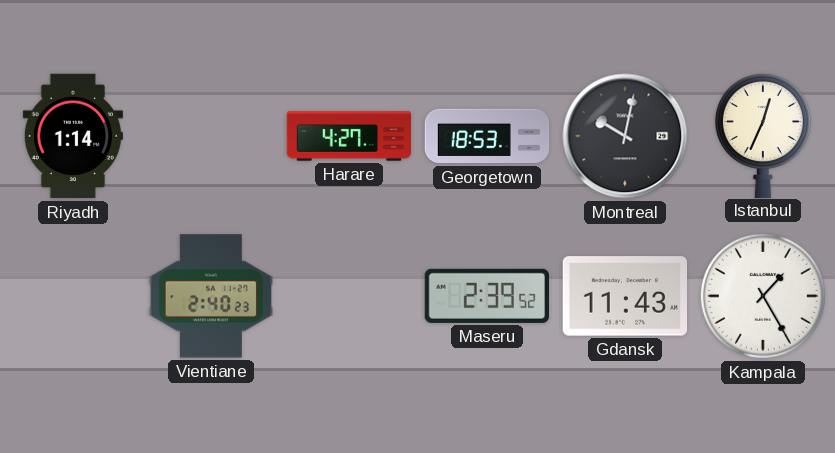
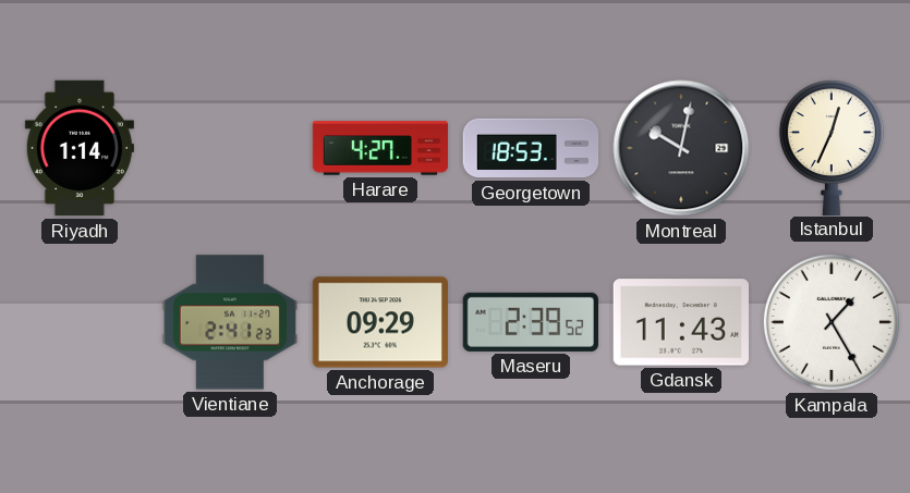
Vientiane: 2:40 -> 2:41
Anchorage: none -> 09:29
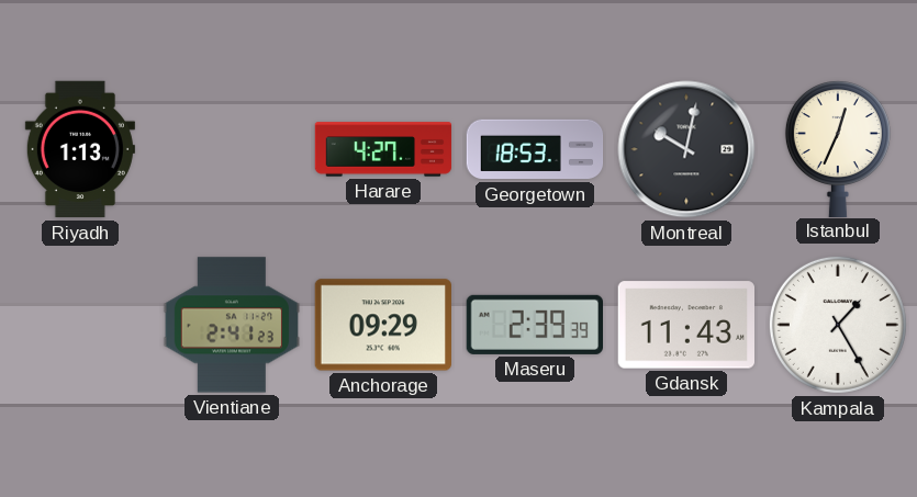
Riyadh: 1:14 -> 1:13
Maseru: 2:39:52 -> 2:39:39
